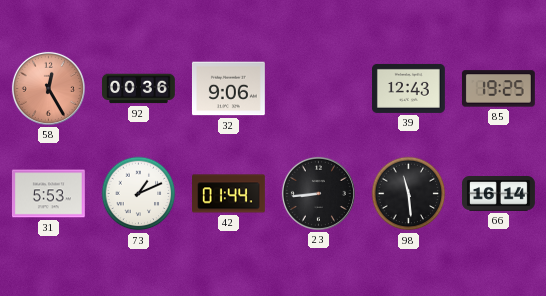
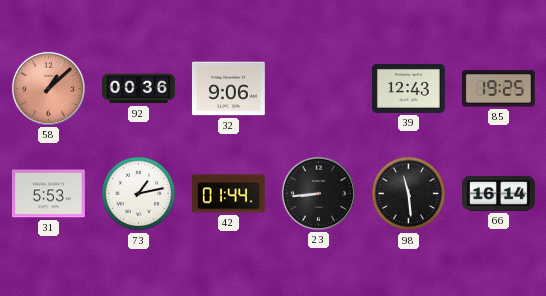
58: 12:25 -> 1:08
73: 1:11 -> 1:13
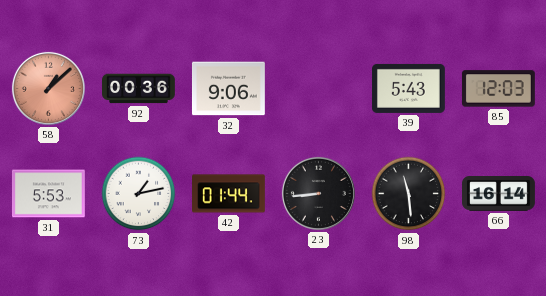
39: 12:43 -> 5:43
85: 19:25 -> 12:03
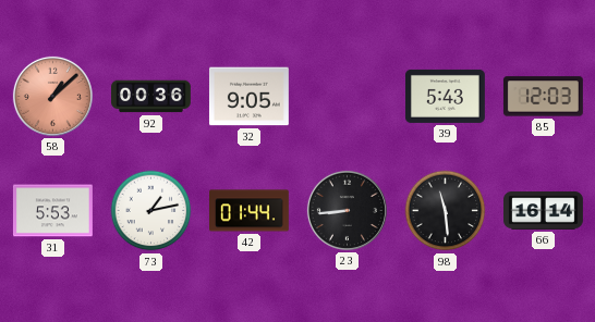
32: 9:06 -> 9:05
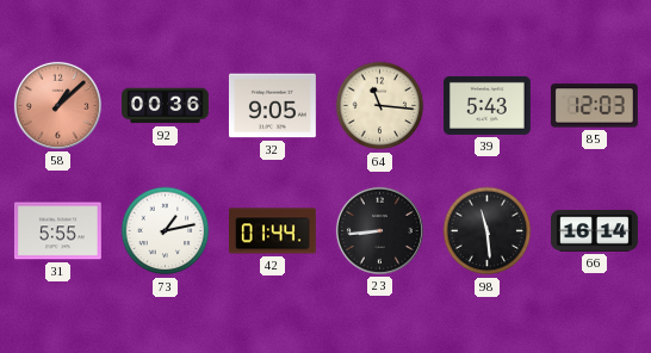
64: none -> 11:16
31: 5:53 -> 5:55
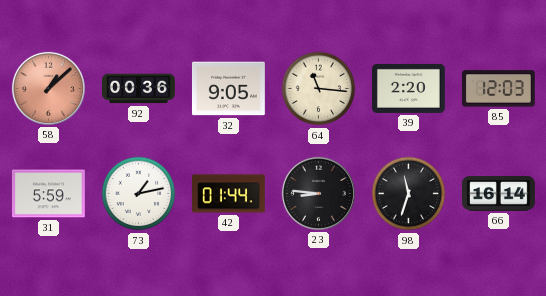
39: 5:43 -> 2:20
31: 5:55 -> 5:59
23: 8:44 -> 8:46
98: 11:29 -> 11:33
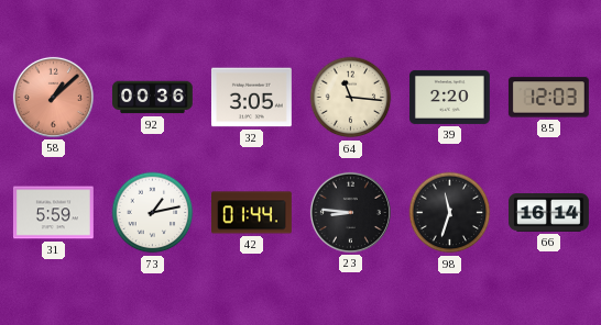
32: 9:05 -> 3:05
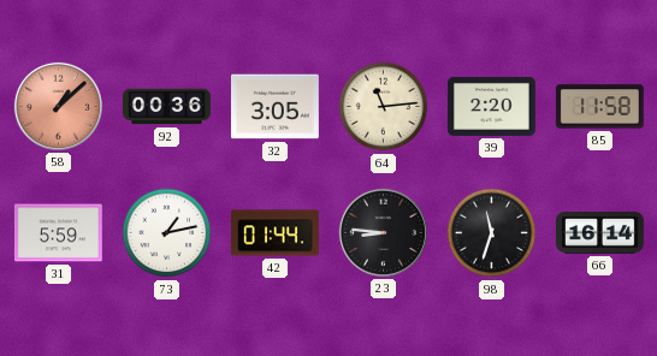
64: 11:16 -> 11:14
85: 12:03 -> 11:58
